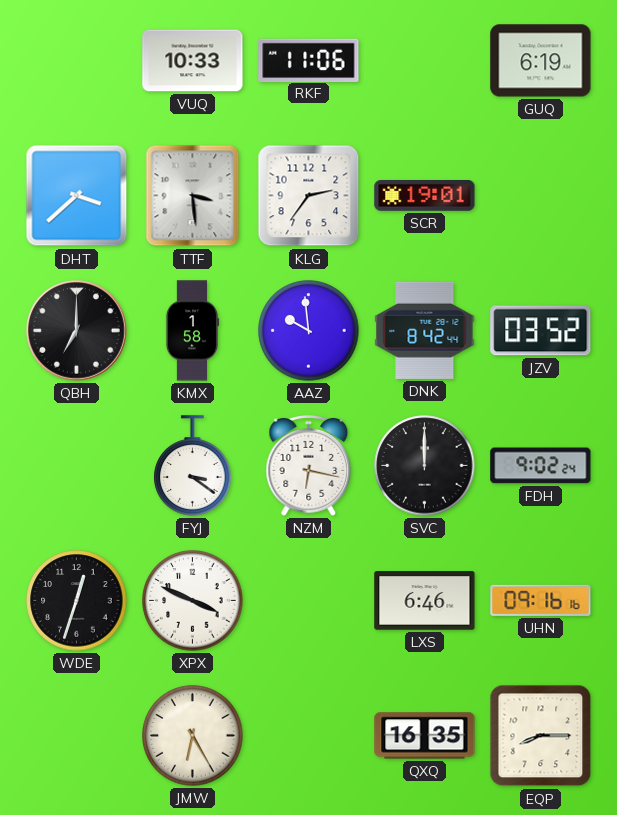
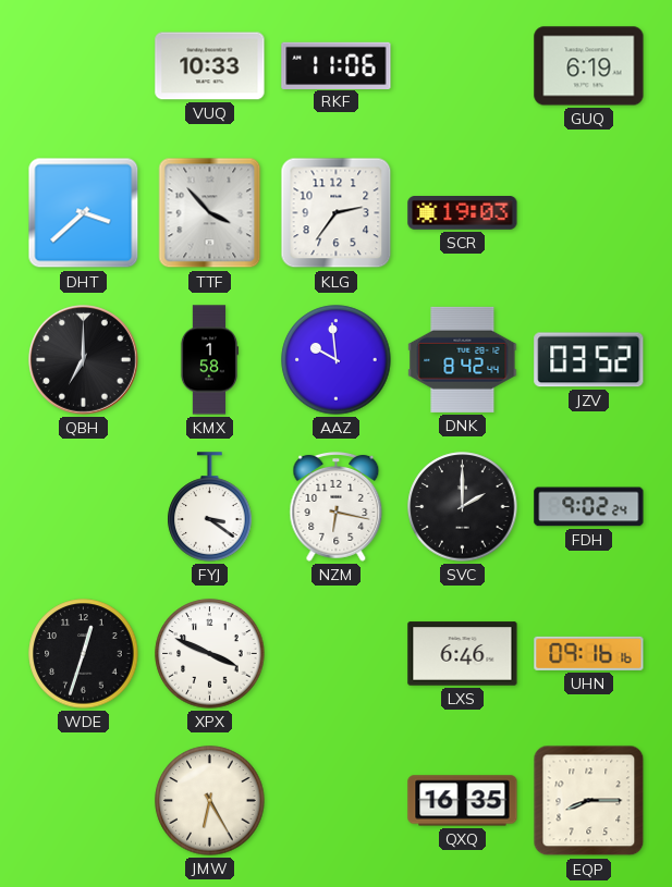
TTF: 3:29 -> 3:53
SCR: 19:01 -> 19:03
SVC: 12:00 -> 2:00
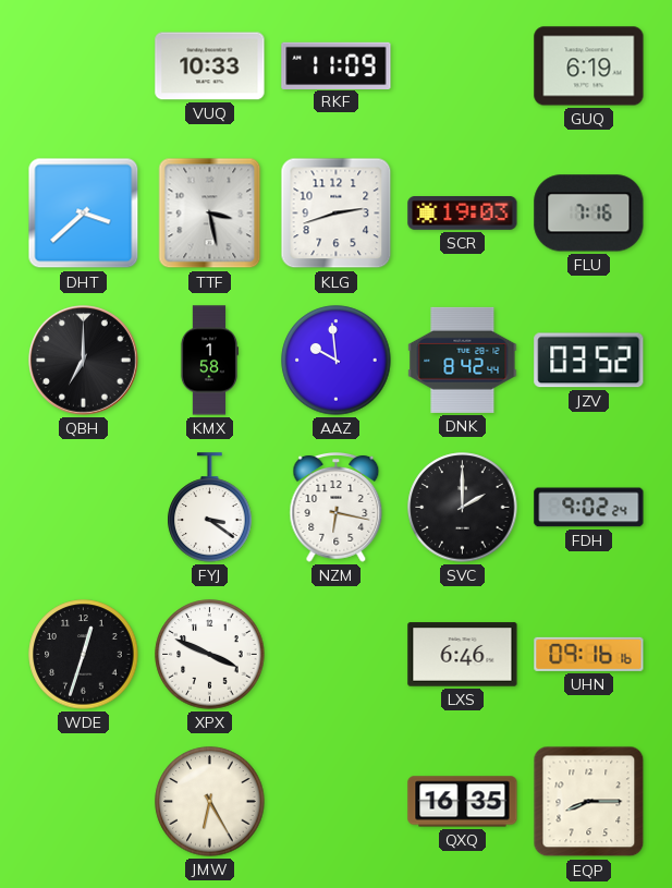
RKF: 11:06 -> 11:09
TTF: 3:53 -> 3:28
KLG: 2:36 -> 2:42
FLU: none -> 7:16
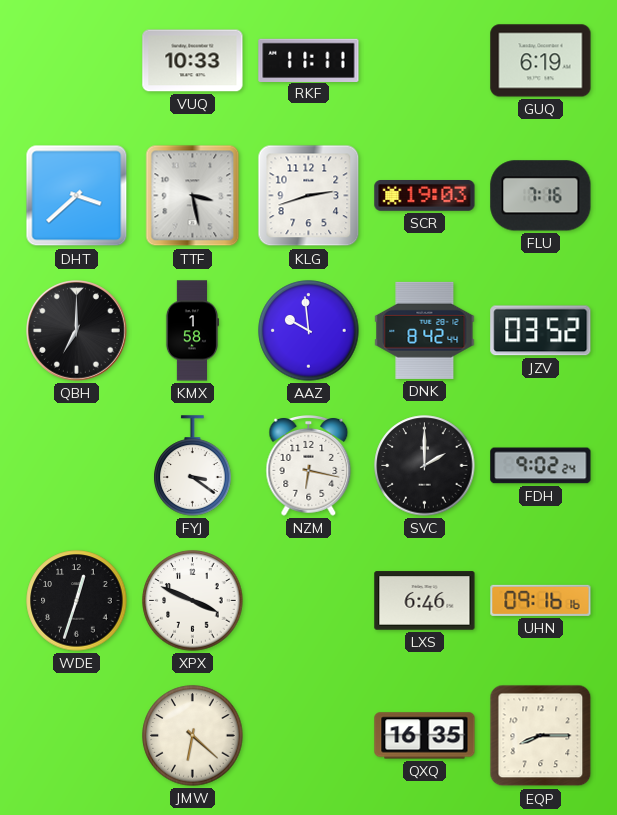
RKF: 11:09 -> 11:11
JMW: 6:25 -> 6:22
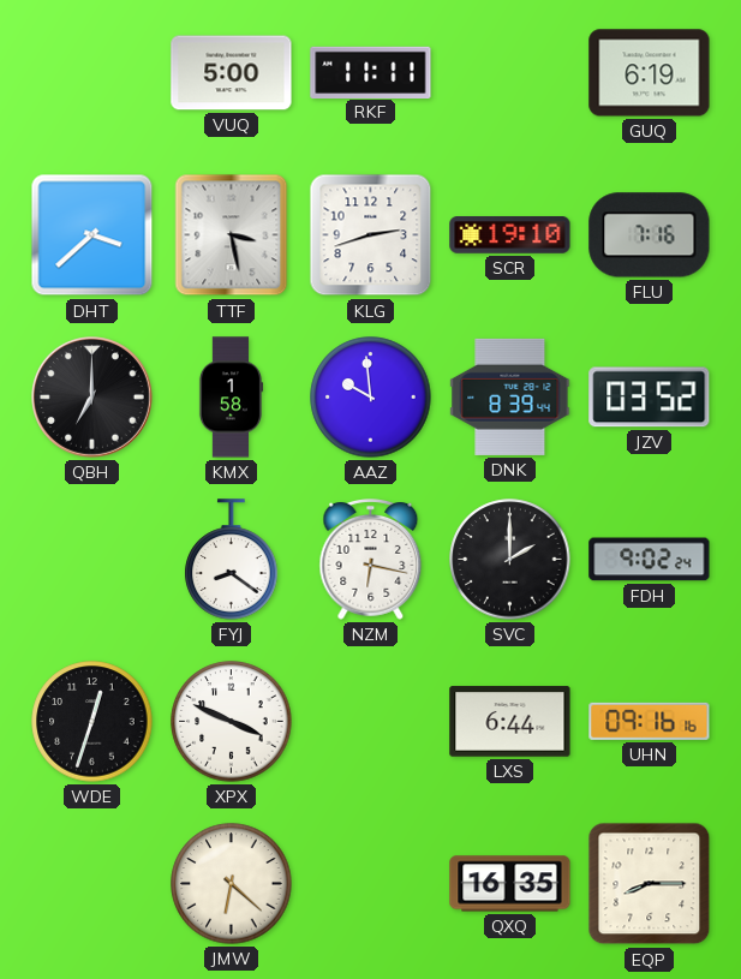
VUQ: 10:33 -> 5:00
SCR: 19:03 -> 19:10
DNK: 8:42 -> 8:39
FYJ: 3:21 -> 8:21
LXS: 6:46 -> 6:44
